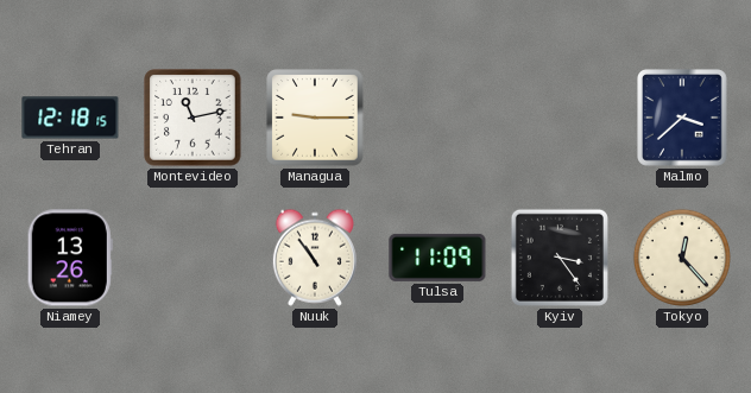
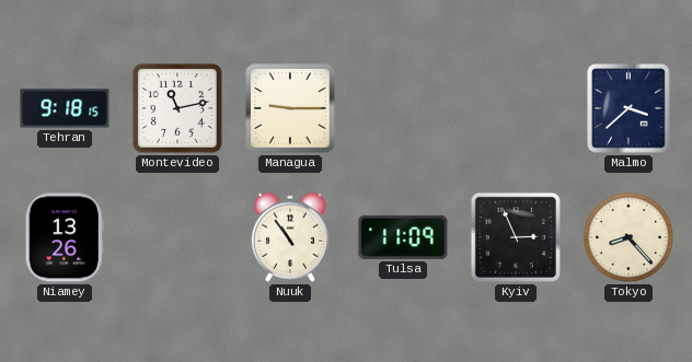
Tehran: 12:18 -> 9:18
Kyiv: 3:24 -> 2:56
Tokyo: 12:23 -> 8:23
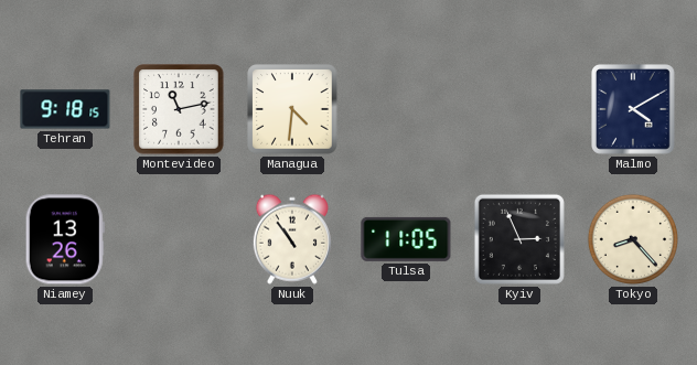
Managua: 9:15 -> 4:31
Malmo: 3:38 -> 4:10
Tulsa: 11:09 -> 11:05
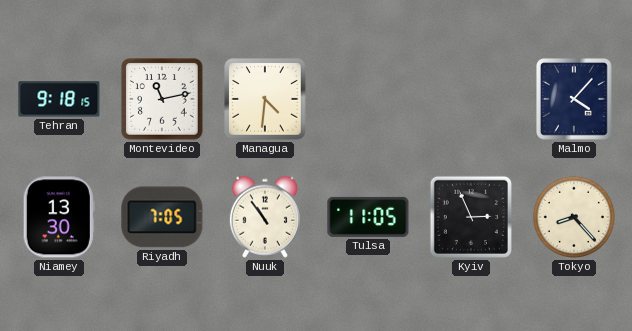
Malmo: 4:10 -> 4:07
Niamey: 13:26 -> 13:30
Riyadh: none -> 7:05
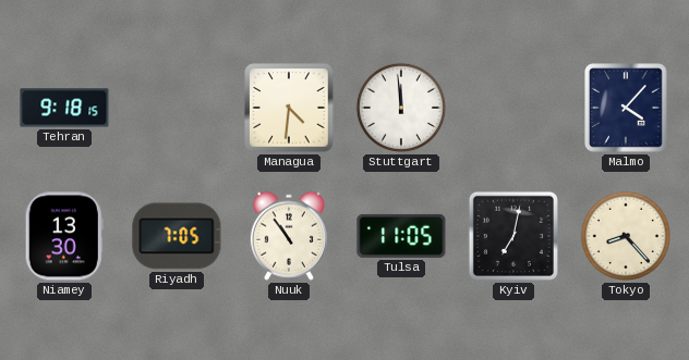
Montevideo: 11:13 -> none
Stuttgart: none -> 11:59
Kyiv: 2:56 -> 7:02
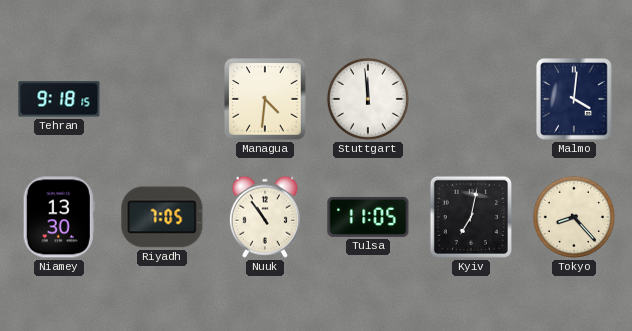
Malmo: 4:07 -> 4:01
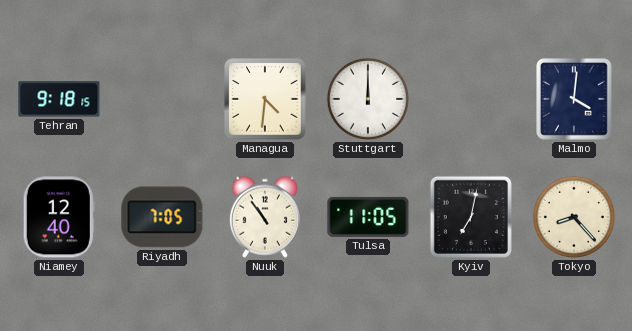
Stuttgart: 11:59 -> 12:00
Niamey: 13:30 -> 12:40
